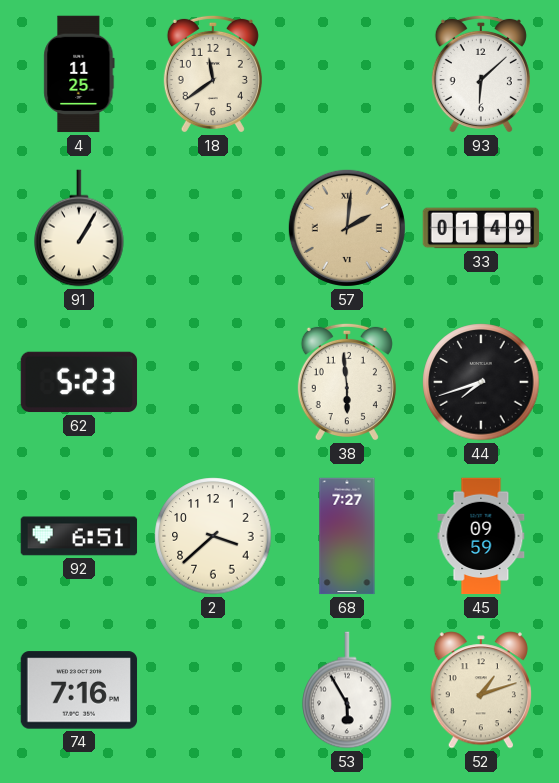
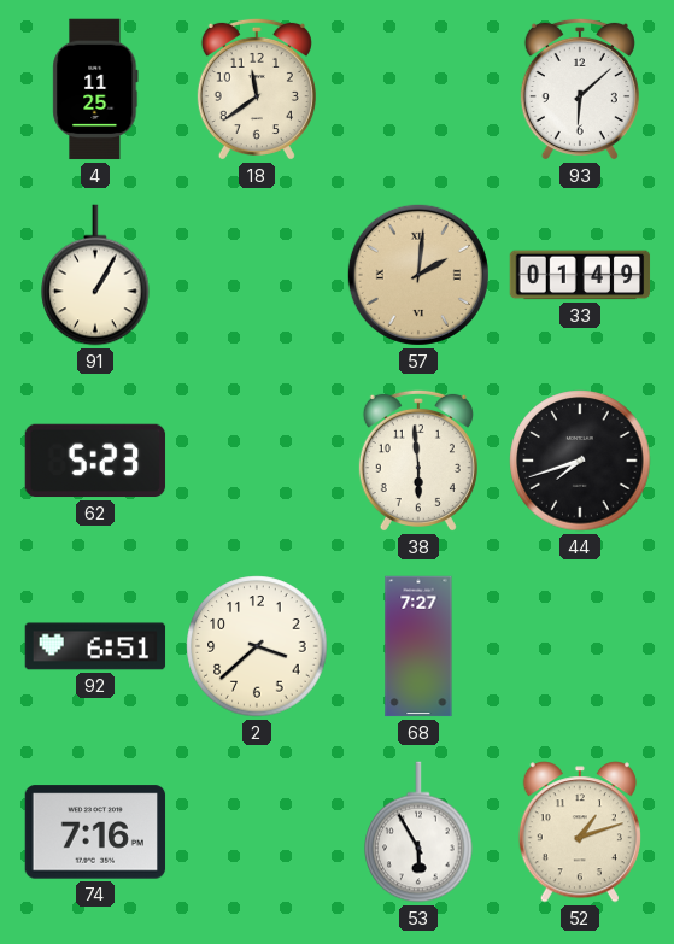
45: 09:59 -> none
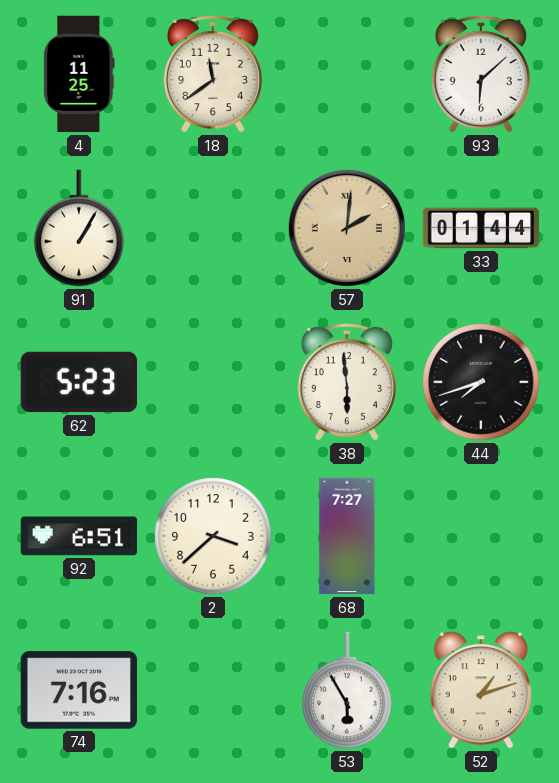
33: 01:49 -> 01:44
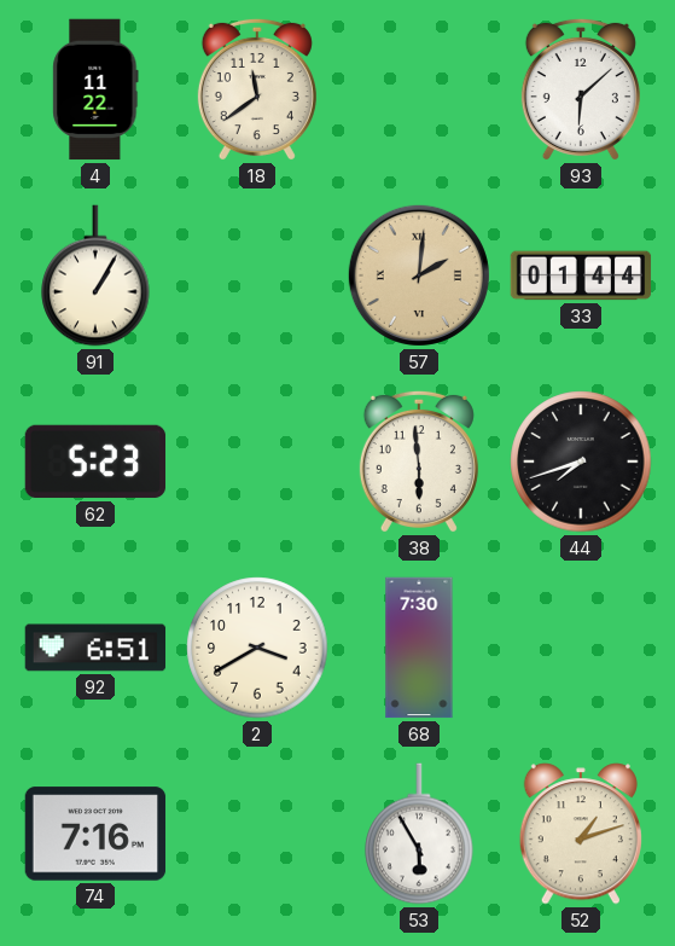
4: 11:25 -> 11:22
2: 3:38 -> 3:40
68: 7:27 -> 7:30
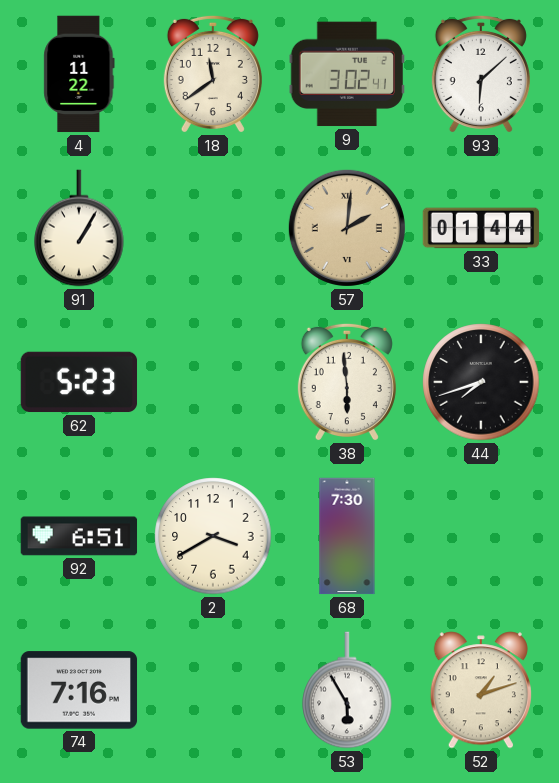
9: none -> 3:02
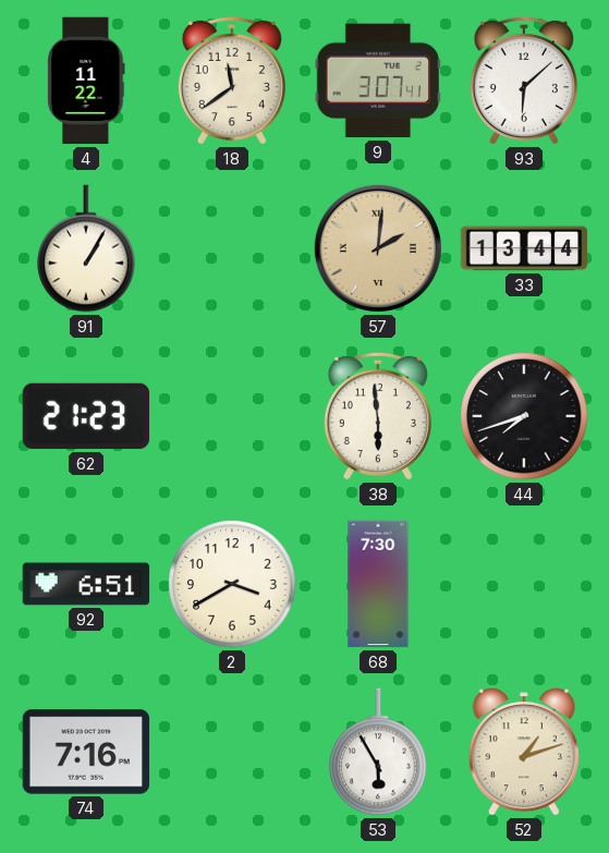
9: 3:02 -> 3:07
33: 01:44 -> 13:44
62: 5:23 -> 21:23
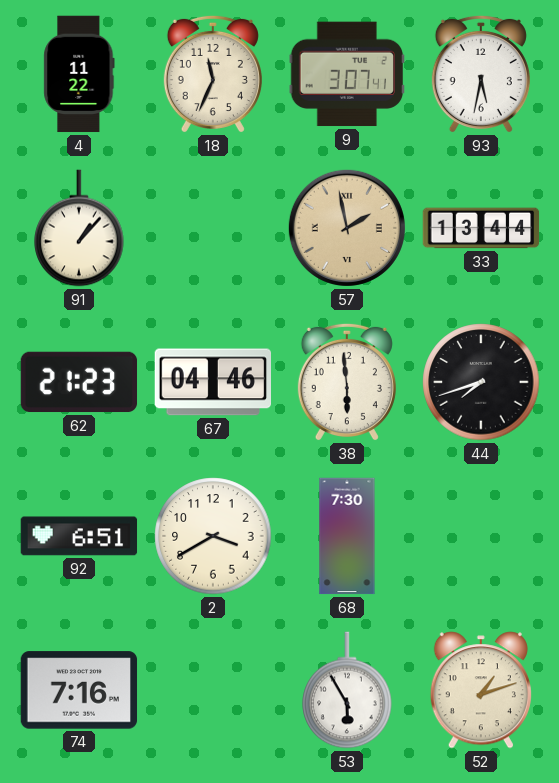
18: 11:39 -> 11:34
93: 6:08 -> 5:32
91: 1:05 -> 1:07
57: 2:01 -> 1:58
67: none -> 04:46
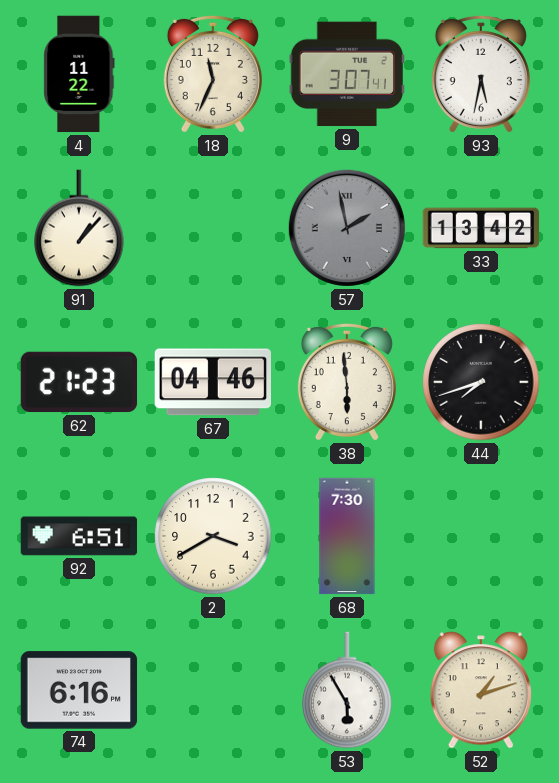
57 dial: champagne -> grey
33: 13:44 -> 13:42
74: 7:16 -> 6:16
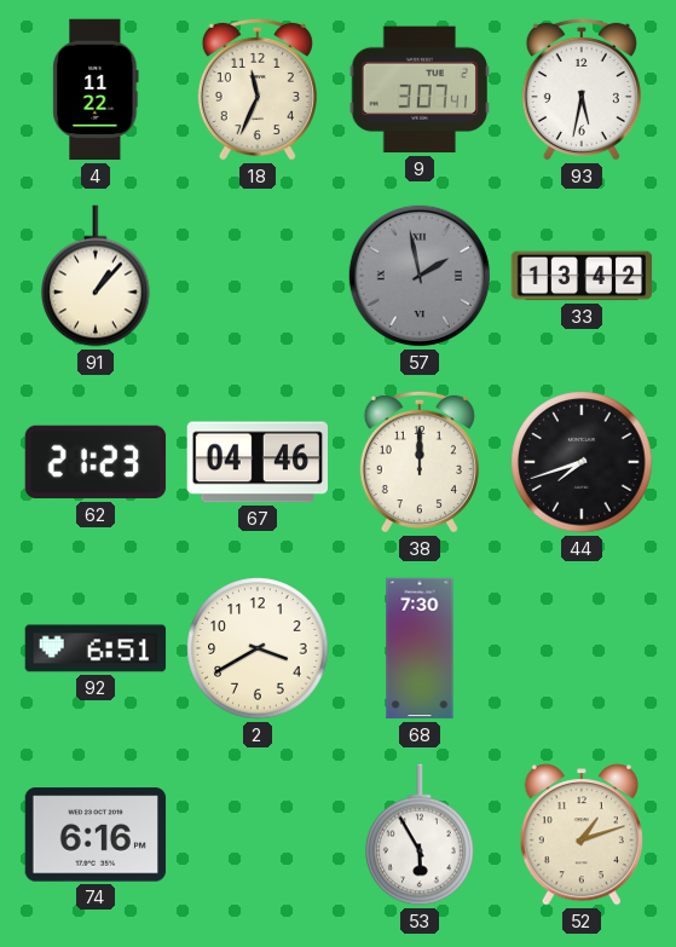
38: 5:59 -> 12:00
